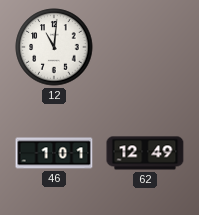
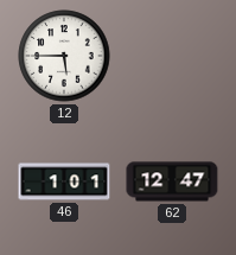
12: 11:01 -> 5:45
62: 12:49 -> 12:47
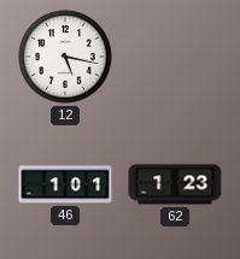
12: 5:45 -> 5:17
62: 12:47 -> 1:23
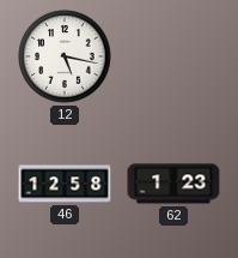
46: 1:01 -> 12:58
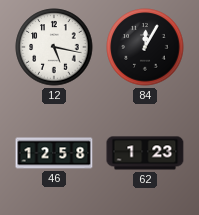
84: none -> 12:05
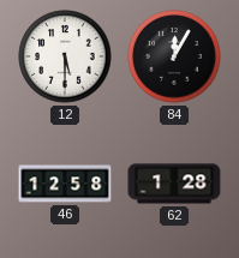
12: 5:17 -> 5:30
62: 1:23 -> 1:28
